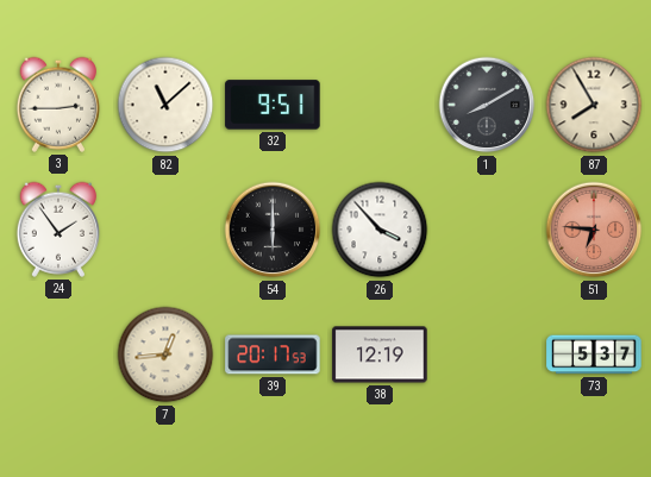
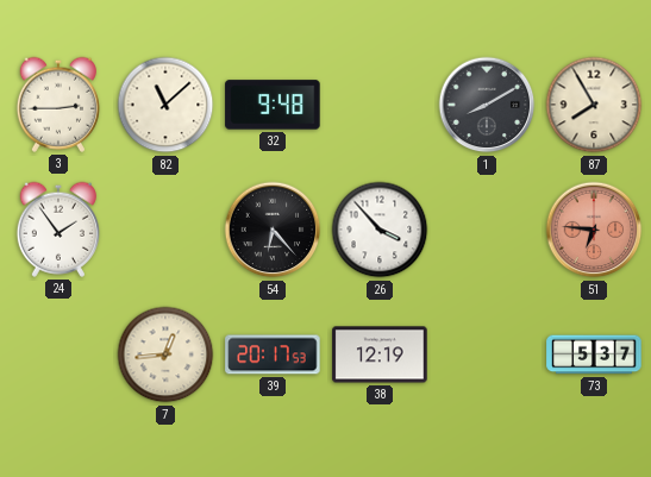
32: 9:51 -> 9:48
54: 6:00 -> 6:23
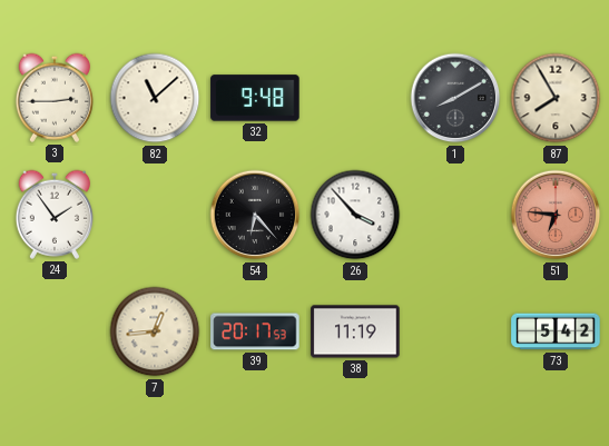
38: 12:19 -> 11:19
73: 5:37 -> 5:42
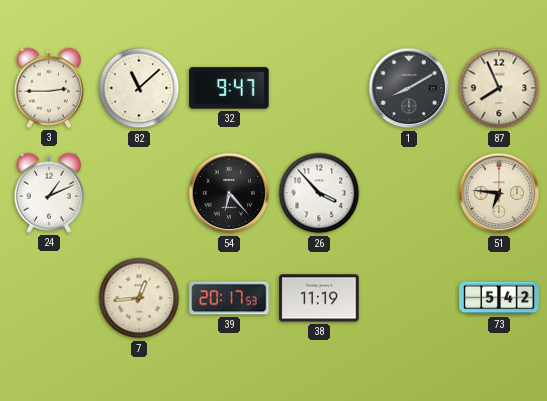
32: 9:48 -> 9:47
87: 7:55 -> 7:56
24: 1:54 -> 1:11
51 dial: salmon -> cream
